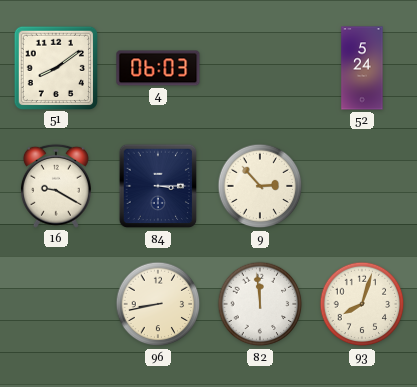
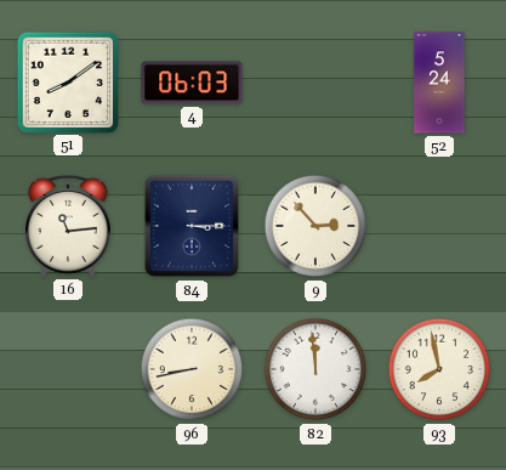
16: 9:20 -> 11:14
93: 8:03 -> 7:58
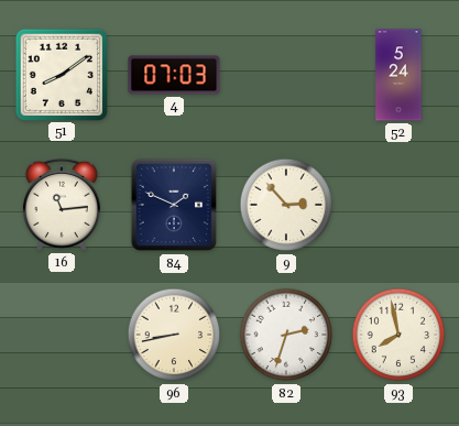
4: 06:03 -> 07:03
84: 3:15 -> 1:49
82: 11:59 -> 2:33
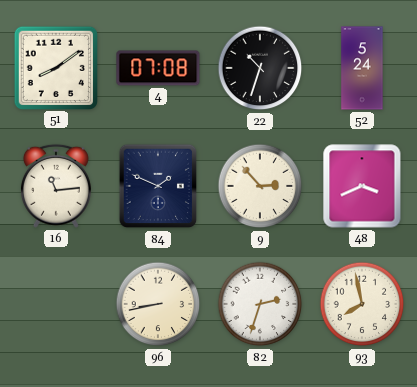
4: 07:03 -> 07:08
22: none -> 10:33
48: none -> 3:41
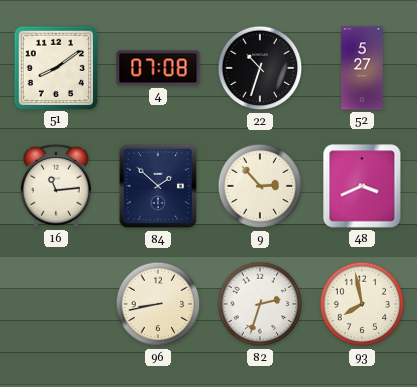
52: 5:24 -> 5:27
84: 1:49 -> 1:52
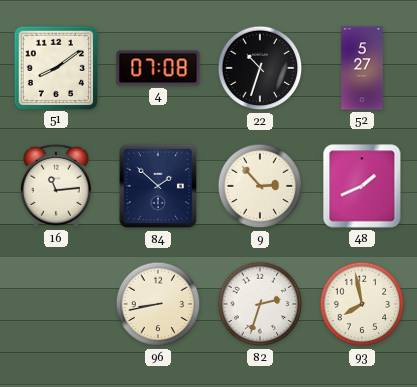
48: 3:41 -> 1:41
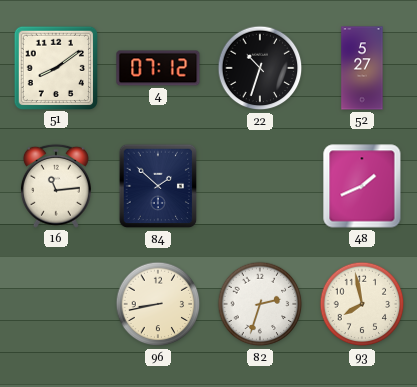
4: 07:08 -> 07:12
9: 2:53 -> none
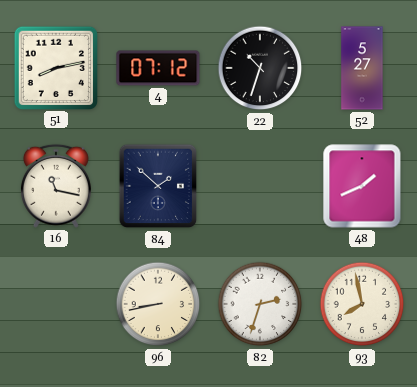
51: 8:09 -> 8:13
16: 11:14 -> 11:17
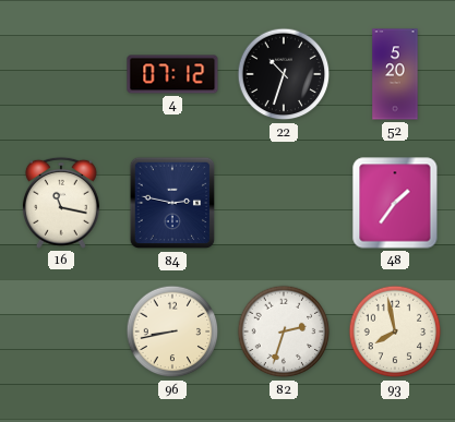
51: 8:13 -> none
52: 5:27 -> 5:20
84: 1:52 -> 2:47
48: 1:41 -> 1:36
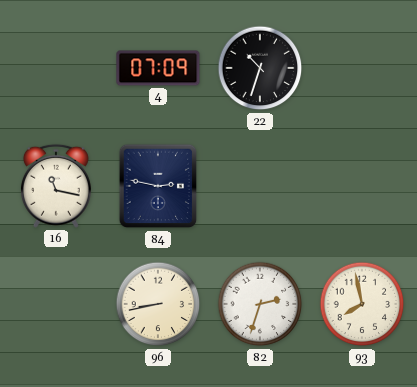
4: 07:12 -> 07:09
52: 5:20 -> none
48: 1:36 -> none
